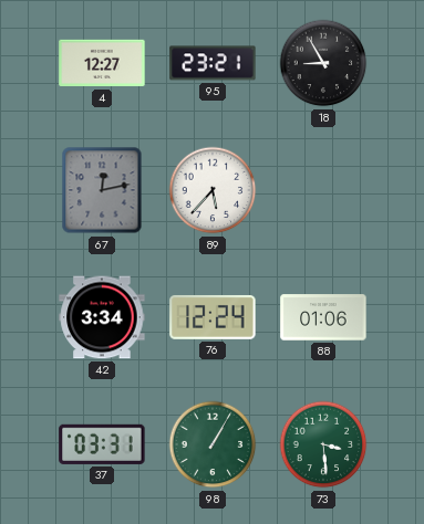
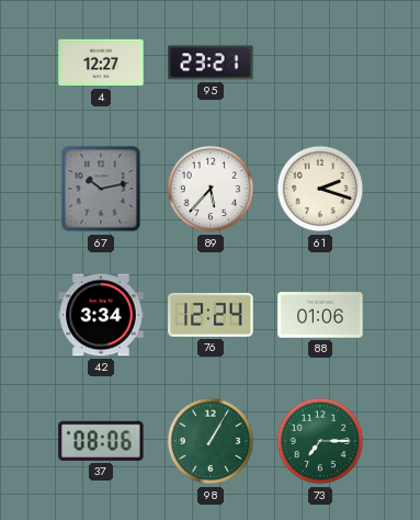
18: 8:55 -> none
67: 12:13 -> 10:13
61: none -> 2:18
37: 03:31 -> 08:06
73: 3:29 -> 7:15
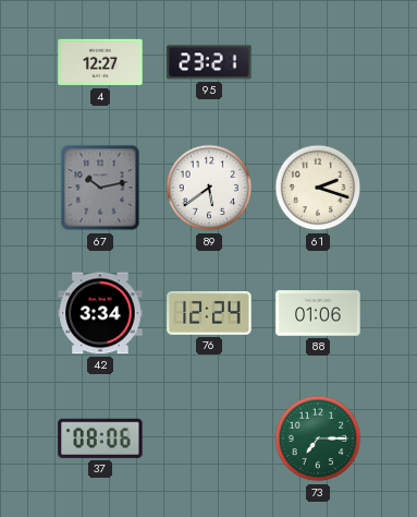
89: 5:37 -> 5:39
98: 1:05 -> none
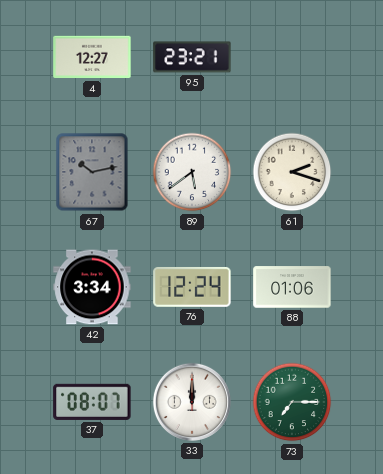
37: 08:06 -> 08:07
33: none -> 12:00
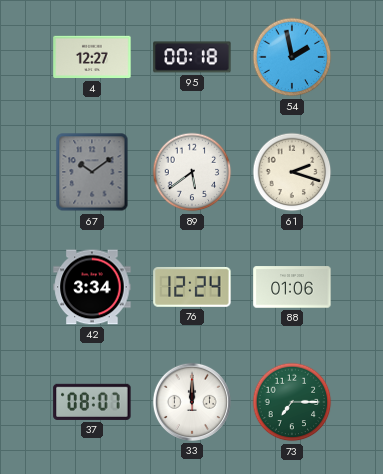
95: 23:21 -> 00:18
54: none -> 1:58
67: 10:13 -> 10:09
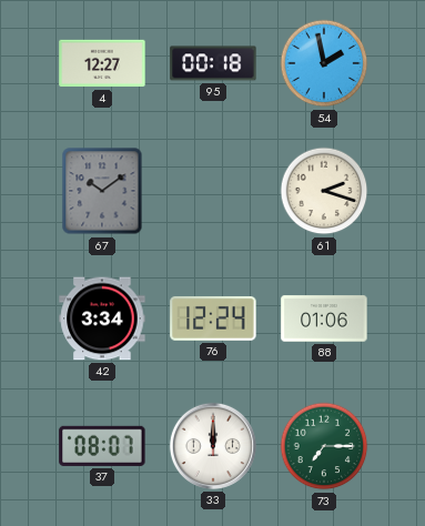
89: 5:39 -> none
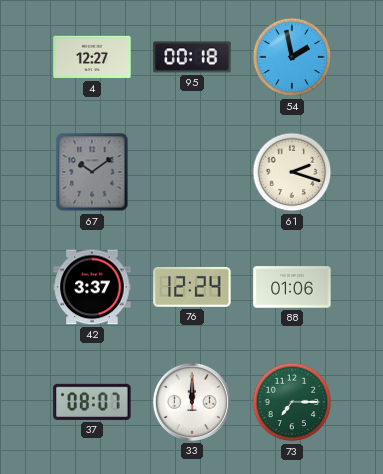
42: 3:34 -> 3:37
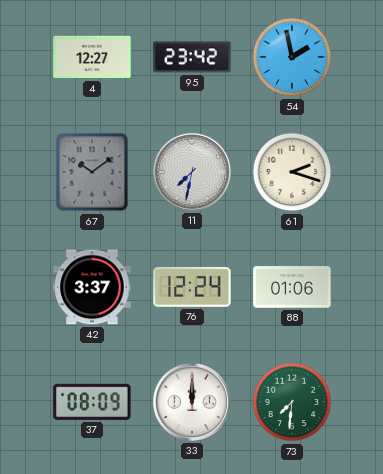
95: 00:18 -> 23:42
11: none -> 7:32
37: 08:07 -> 08:09
73: 7:15 -> 7:31
